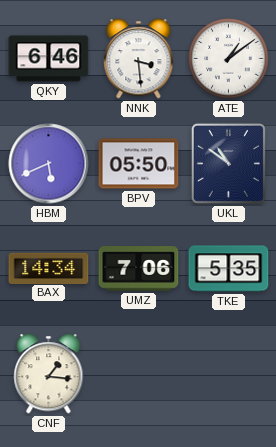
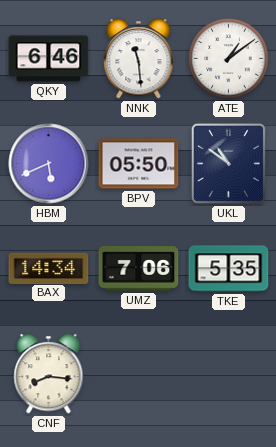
NNK: 3:29 -> 11:29
CNF: 1:16 -> 8:16
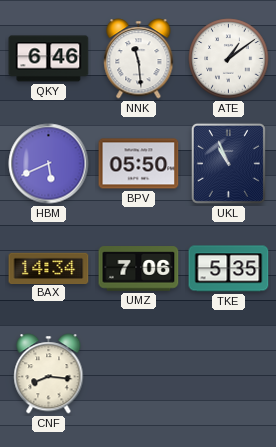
UKL: 10:51 -> 10:56
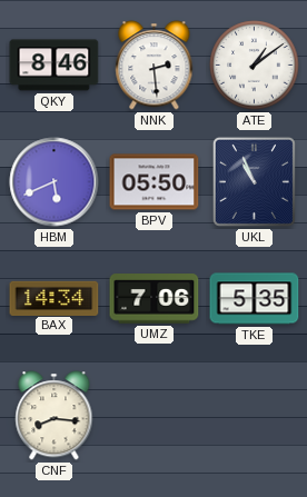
QKY: 6:46 -> 8:46
NNK: 11:29 -> 2:29
